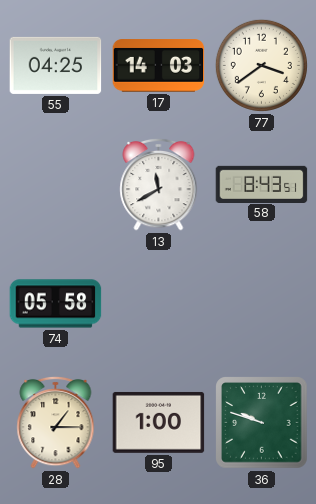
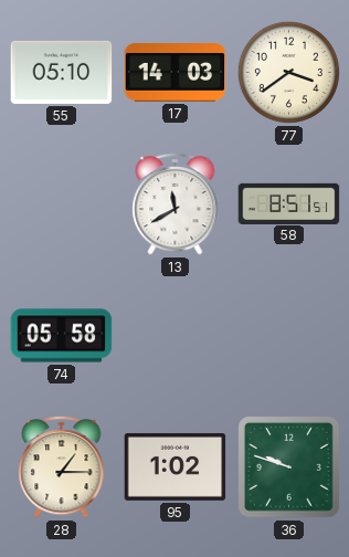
55: 04:25 -> 05:10
58: 8:43 -> 8:51
95: 1:00 -> 1:02
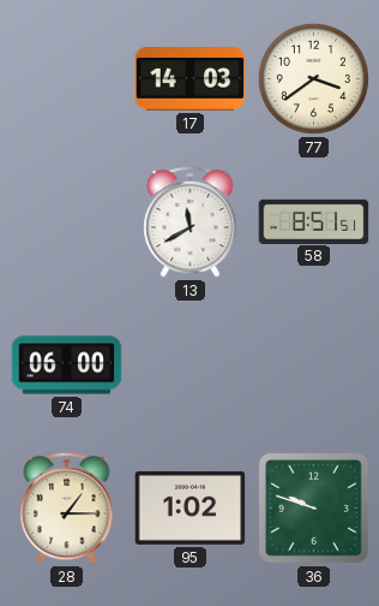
55: 05:10 -> none
74: 05:58 -> 06:00
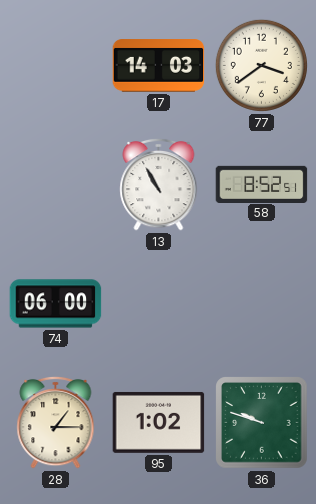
13: 11:40 -> 10:55
58: 8:51 -> 8:52
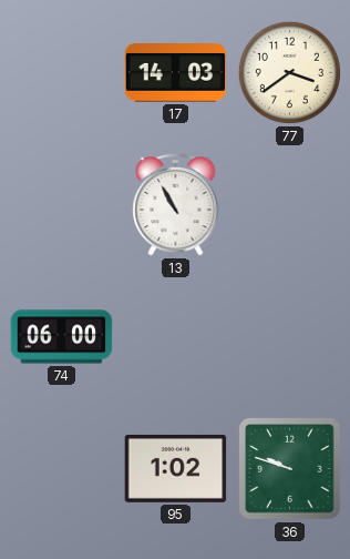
58: 8:52 -> none
28: 1:15 -> none
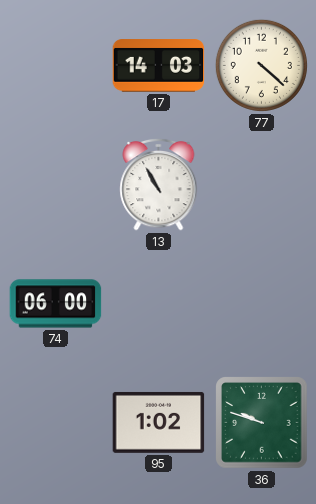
77: 3:39 -> 4:22
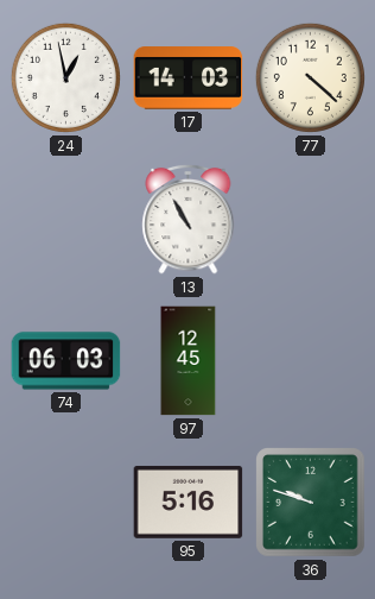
24: none -> 12:58
74: 06:00 -> 06:03
97: none -> 12:45
95: 1:02 -> 5:16
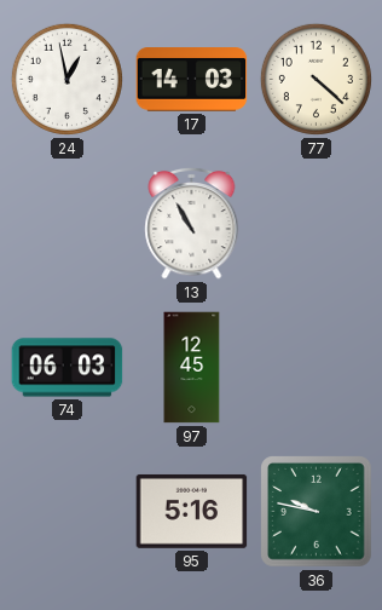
36: 9:48 -> 9:47
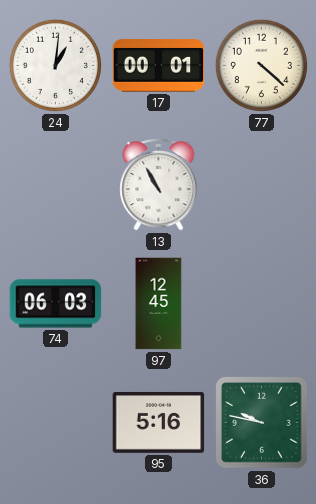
24: 12:58 -> 1:01
17: 14:03 -> 00:01
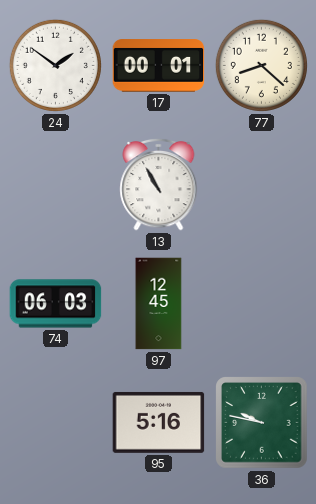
24: 1:01 -> 1:51
77: 4:22 -> 8:22
